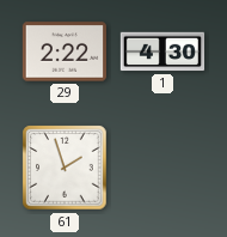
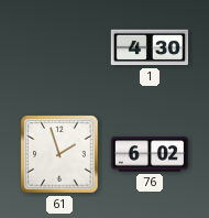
29: 2:22 -> none
76: none -> 6:02
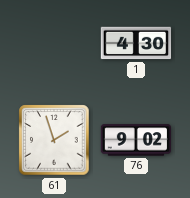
76: 6:02 -> 9:02
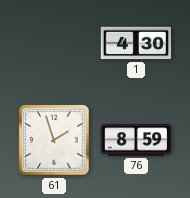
76: 9:02 -> 8:59
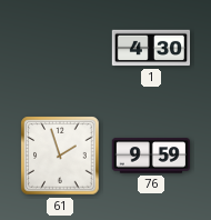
76: 8:59 -> 9:59
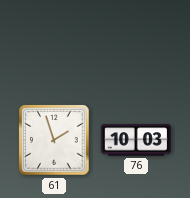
1: 4:30 -> none
76: 9:59 -> 10:03
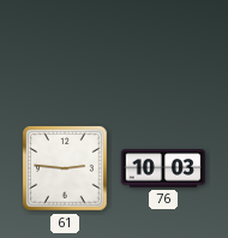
61: 1:57 -> 2:46
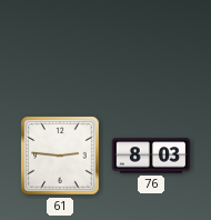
76: 10:03 -> 8:03
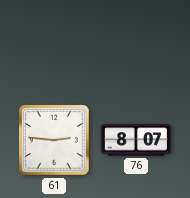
76: 8:03 -> 8:07
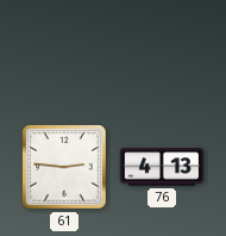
76: 8:07 -> 4:13
